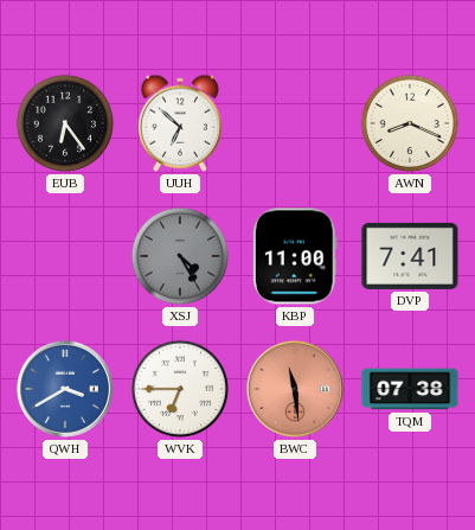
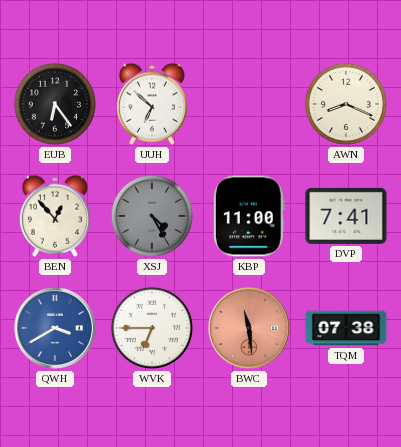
BEN: none -> 12:53
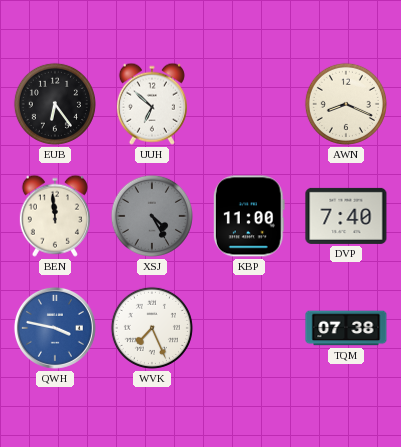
BEN: 12:53 -> 11:59
DVP: 7:41 -> 7:40
QWH: 3:40 -> 3:47
WVK: 6:45 -> 7:26
BWC: 11:29 -> none
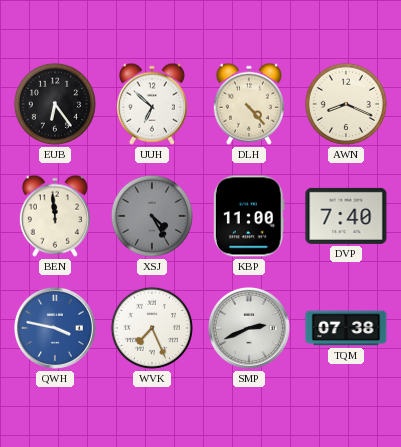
DLH: none -> 4:23
SMP: none -> 2:41
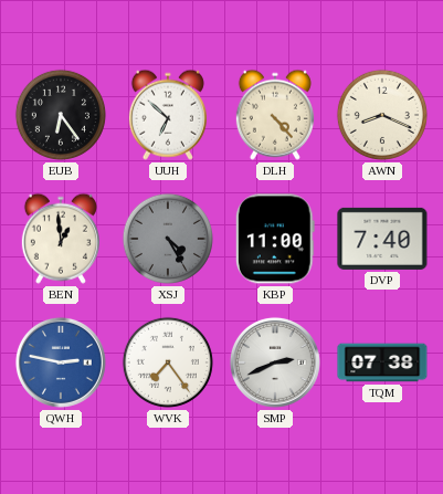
BEN: 11:59 -> 12:59
QWH: 3:47 -> 2:47
WVK: 7:26 -> 7:24
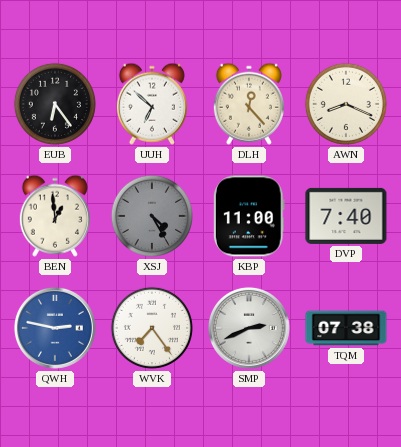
DLH: 4:23 -> 12:23
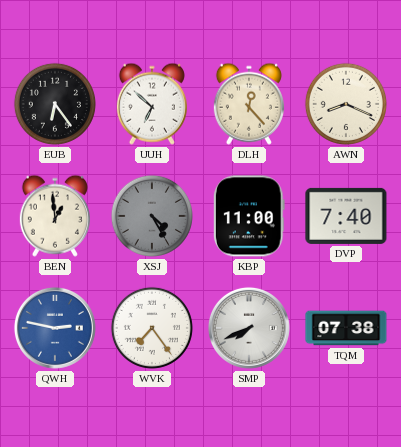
SMP: 2:41 -> 7:41
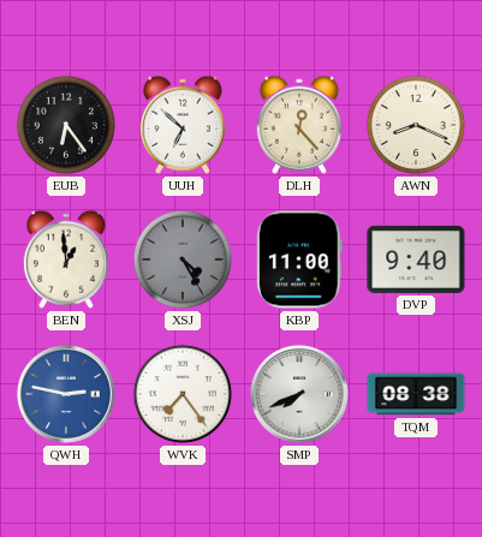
DVP: 7:40 -> 9:40
TQM: 07:38 -> 08:38
